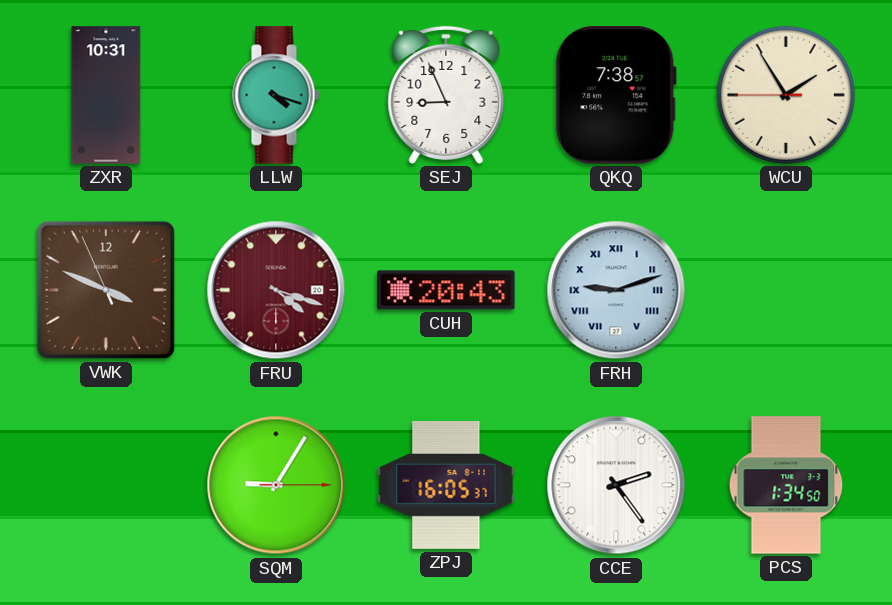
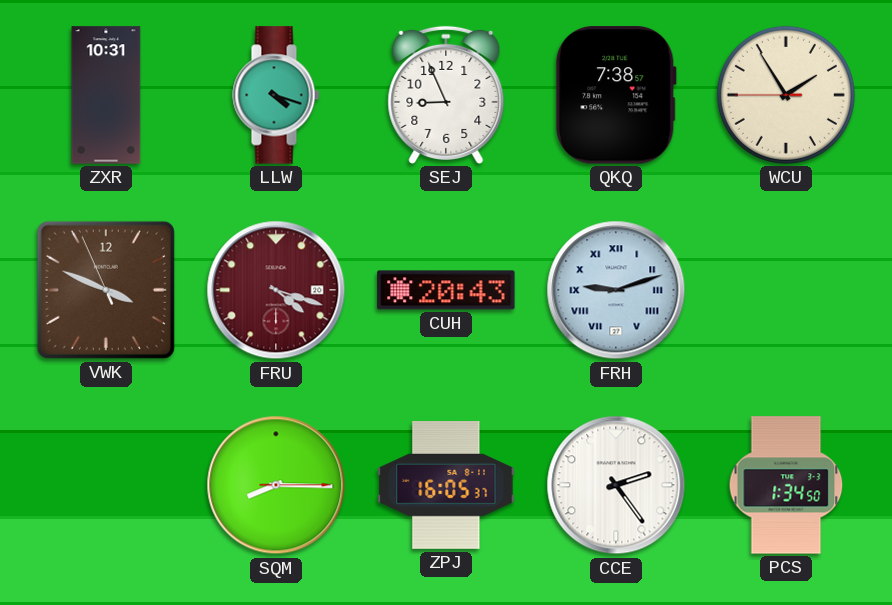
SQM: 9:05 -> 8:15
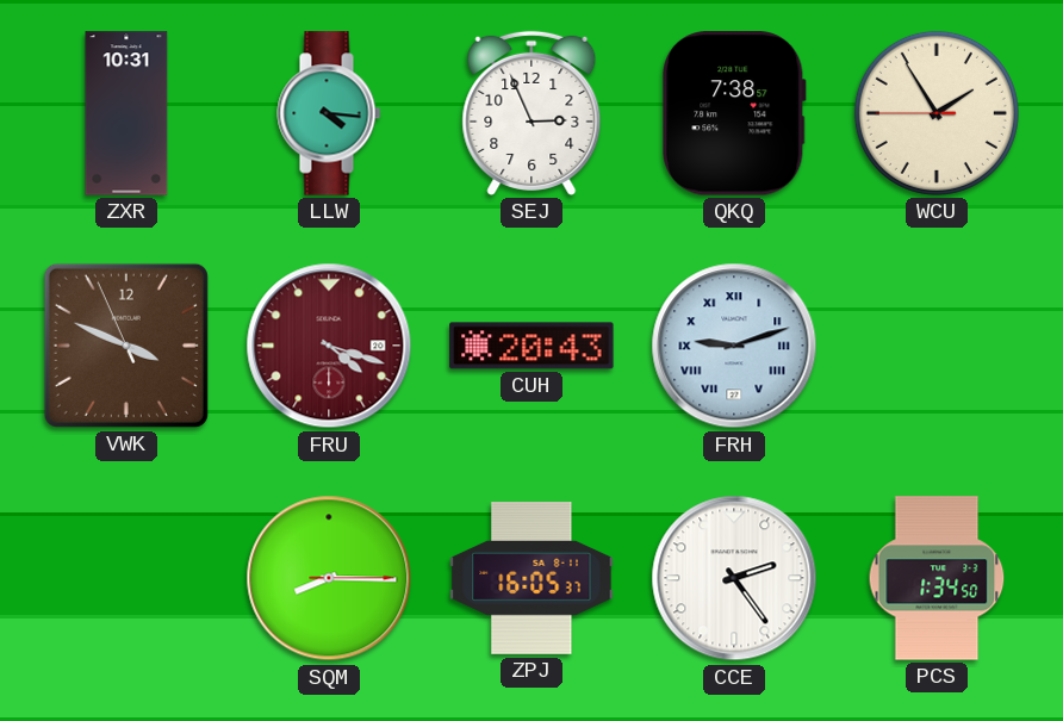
LLW: 4:18 -> 4:16
SEJ: 8:56 -> 2:56
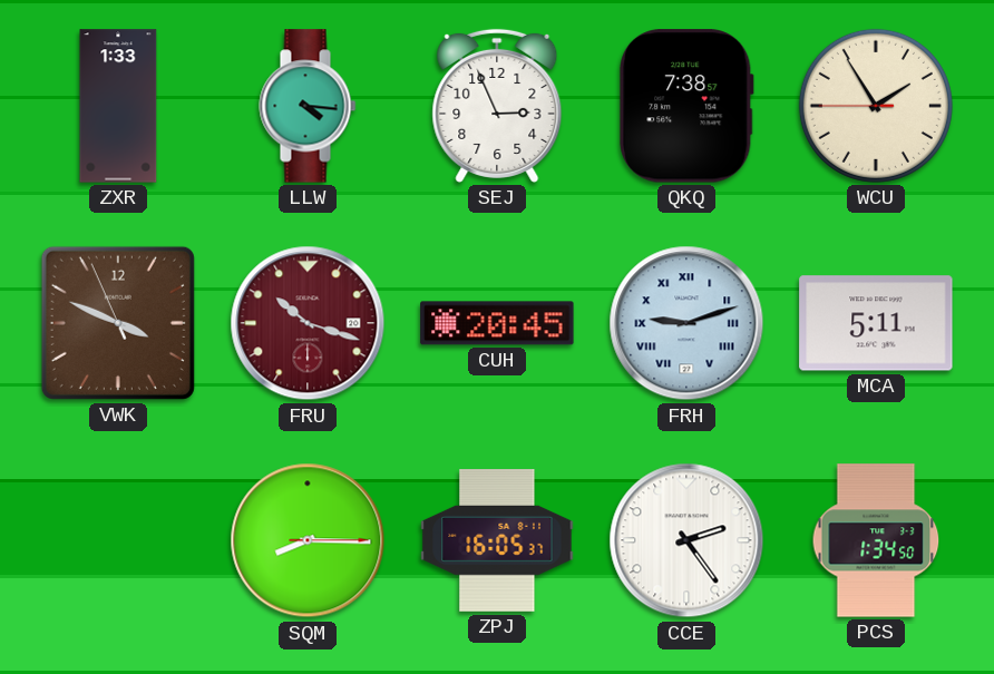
ZXR: 10:31 -> 1:33
FRU: 4:18 -> 10:18
CUH: 20:43 -> 20:45
MCA: none -> 5:11
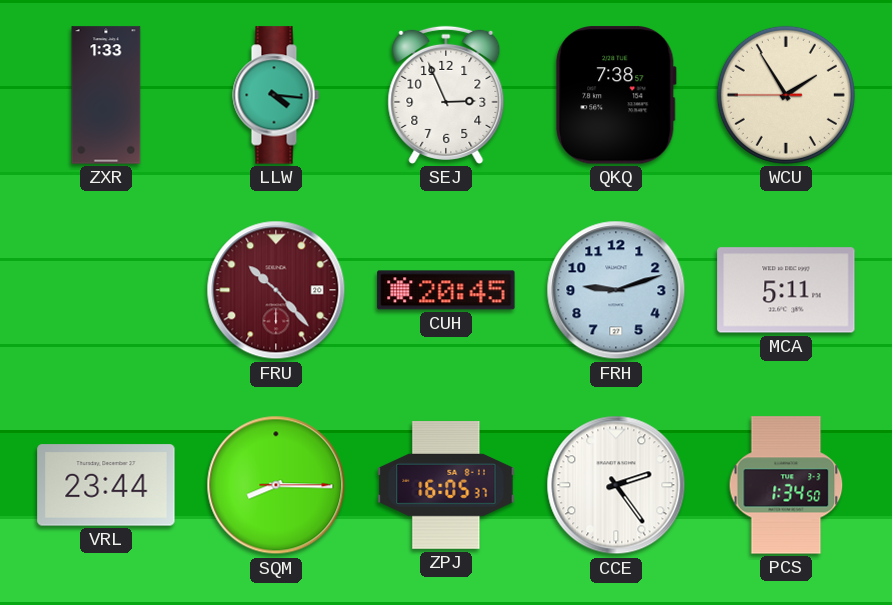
VWK: 3:48 -> none
FRU: 10:18 -> 10:23
FRH numerals: Roman -> Arabic
VRL: none -> 23:44
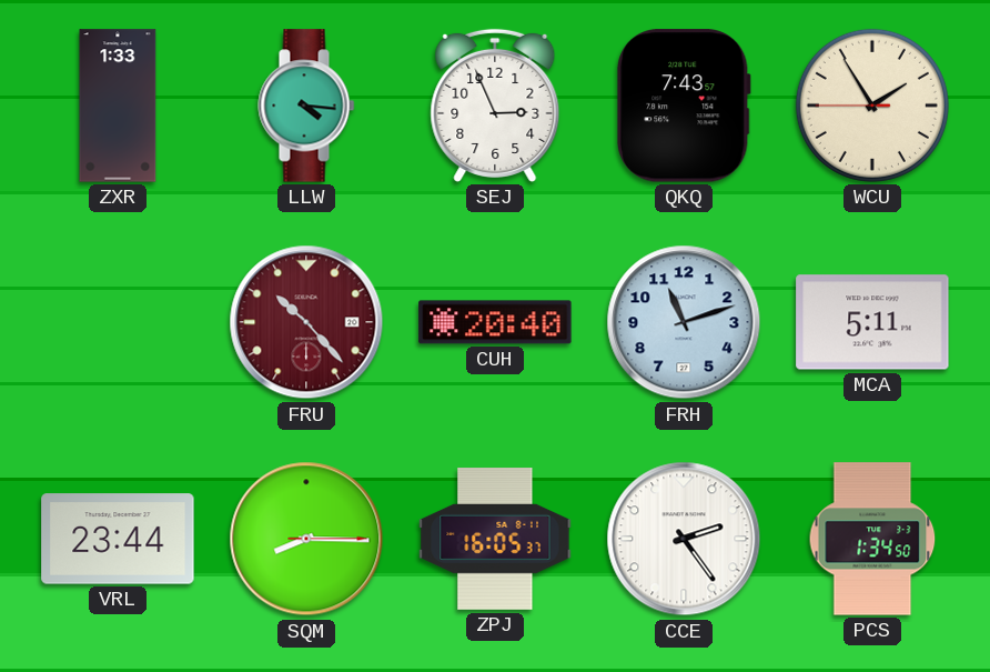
QKQ: 7:38 -> 7:43
CUH: 20:45 -> 20:40
FRH: 9:12 -> 11:12
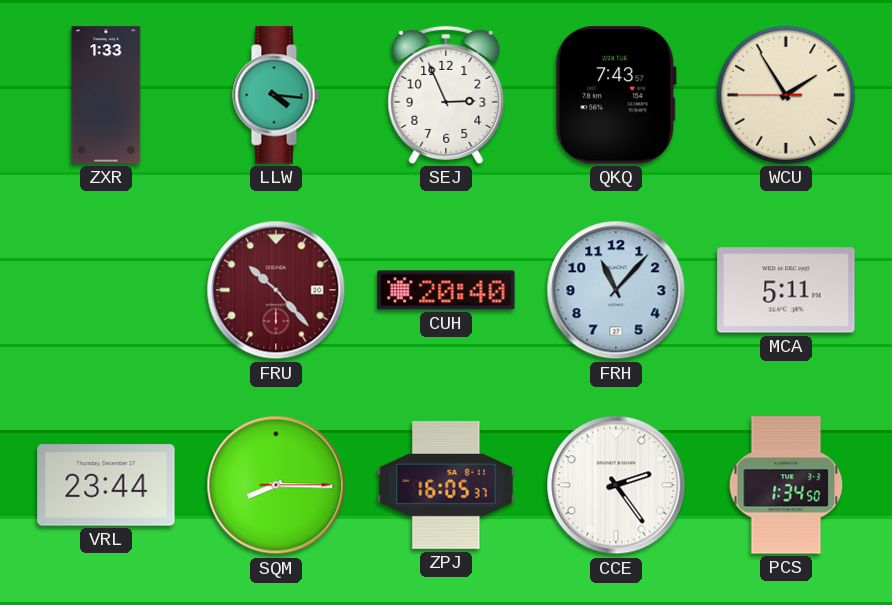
FRH: 11:12 -> 11:07
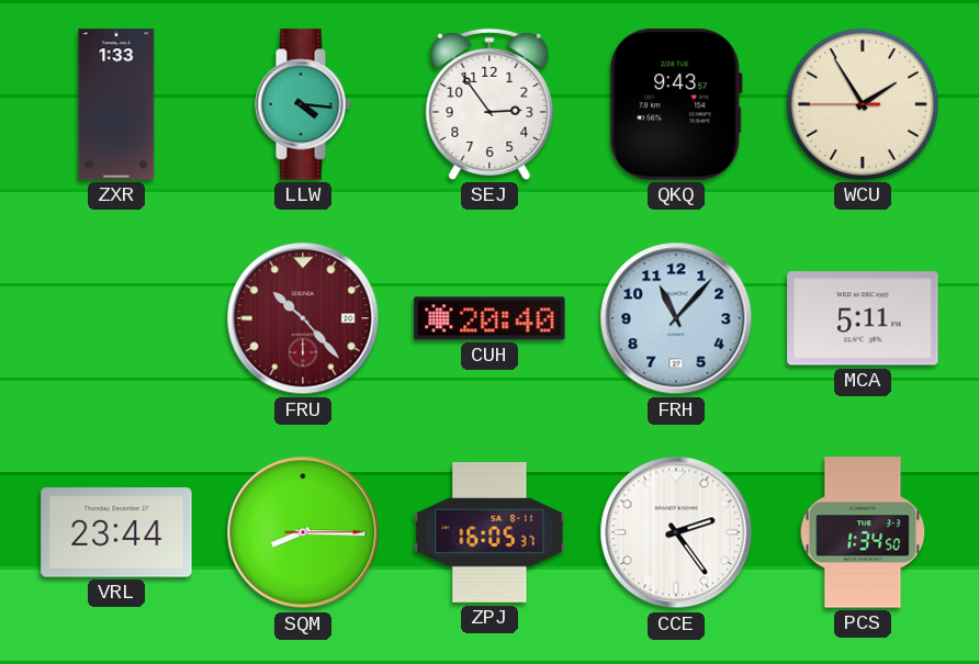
SEJ: 2:56 -> 2:54
QKQ: 7:43 -> 9:43
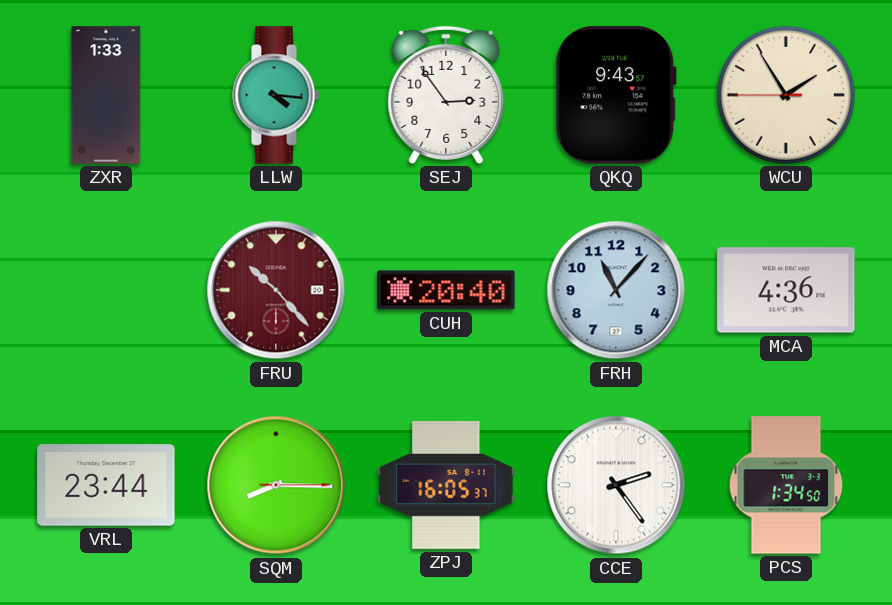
MCA: 5:11 -> 4:36
